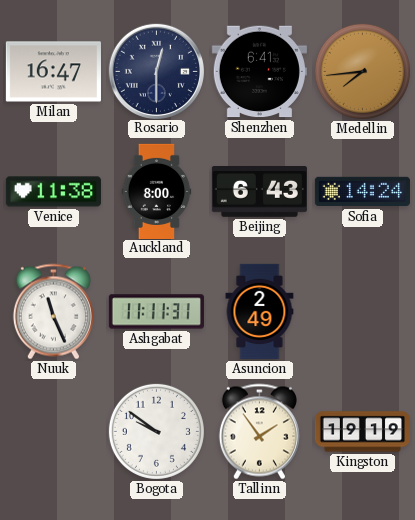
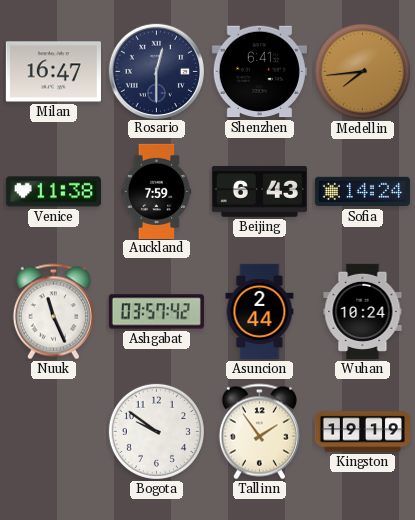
Auckland: 8:00 -> 7:59
Ashgabat: 11:11 -> 03:57
Asuncion: 2:49 -> 2:44
Wuhan: none -> 10:24
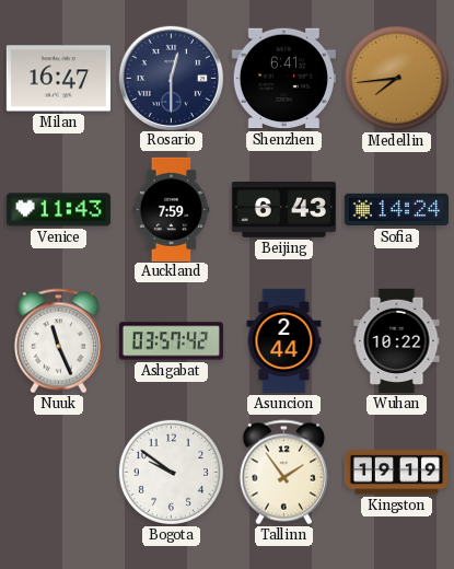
Venice: 11:38 -> 11:43
Wuhan: 10:24 -> 10:22
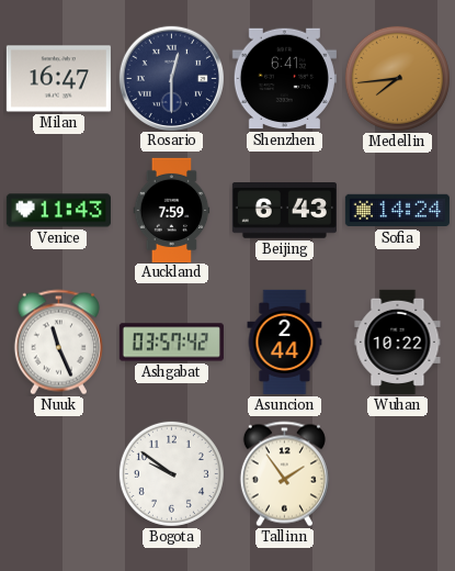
Kingston: 19:19 -> none
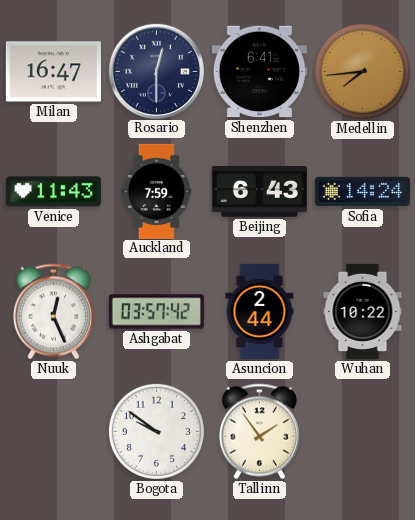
Nuuk: 11:26 -> 12:26
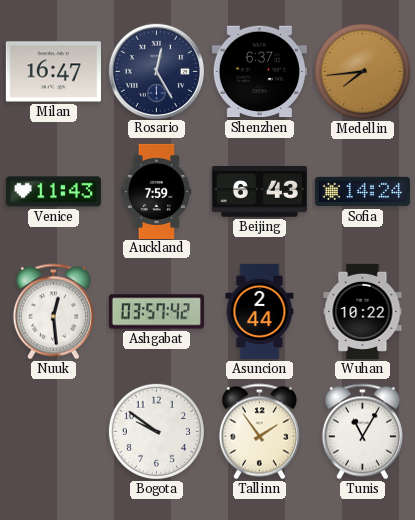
Rosario: 12:30 -> 12:25
Shenzhen: 6:41 -> 6:37
Nuuk: 12:26 -> 12:29
Tunis: none -> 11:05
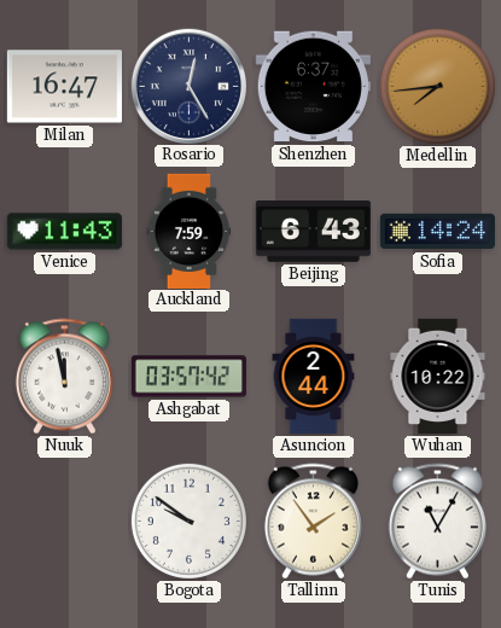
Nuuk: 12:29 -> 11:58
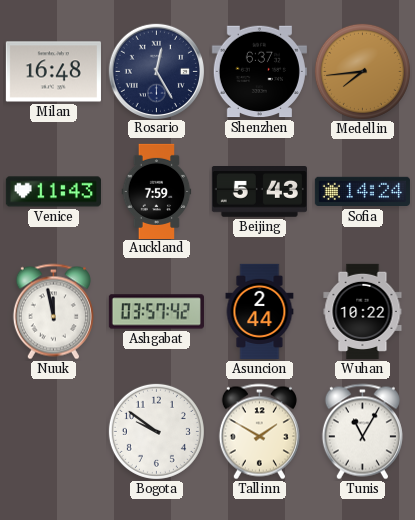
Milan: 16:47 -> 16:48
Beijing: 6:43 -> 5:43
Tallinn: 1:54 -> 1:50
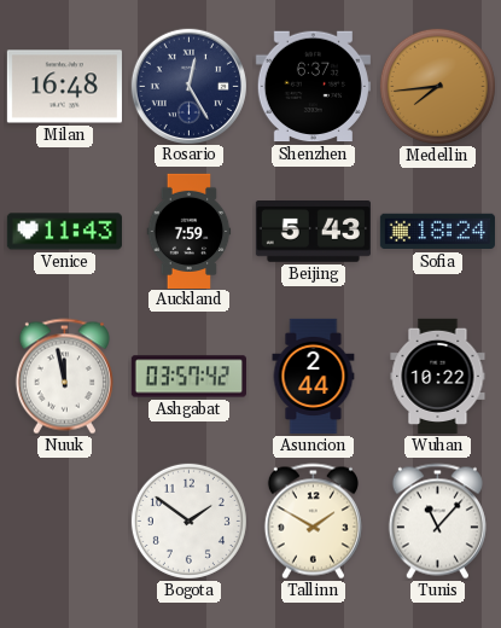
Sofia: 14:24 -> 18:24
Bogota: 9:51 -> 1:51
Tunis: 11:05 -> 11:07
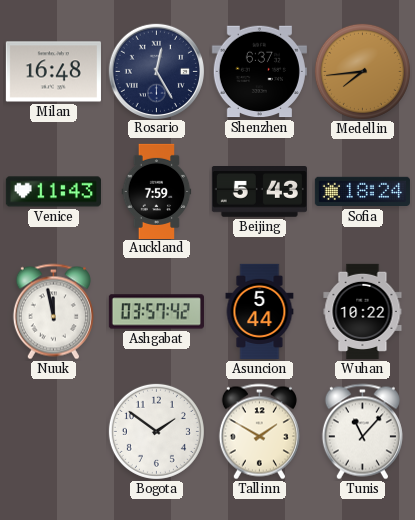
Asuncion: 2:44 -> 5:44
